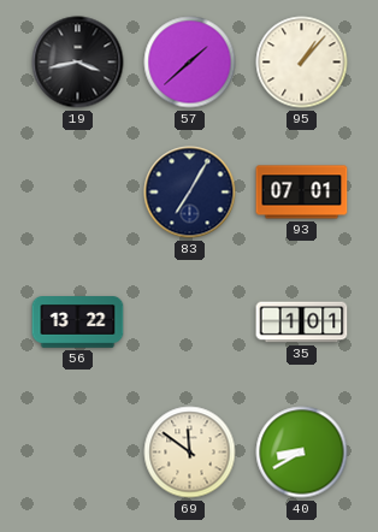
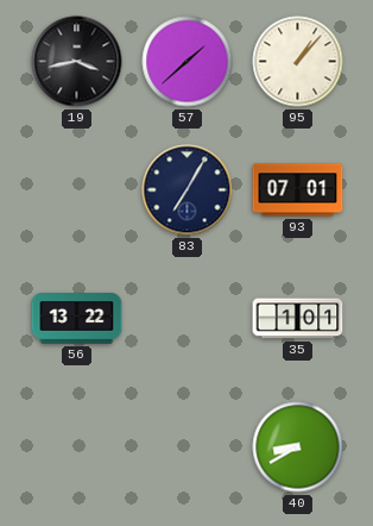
69: 11:51 -> none
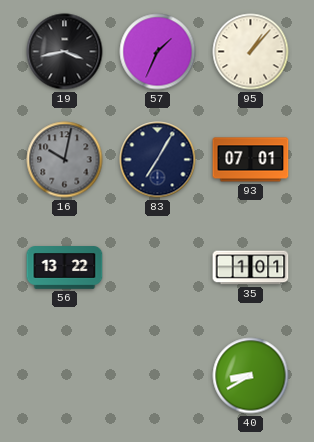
57: 1:38 -> 1:34
16: none -> 10:02
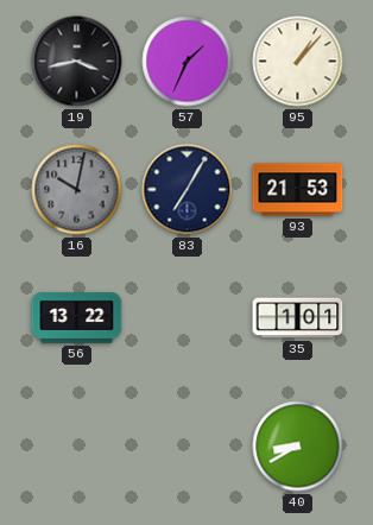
93: 07:01 -> 21:53
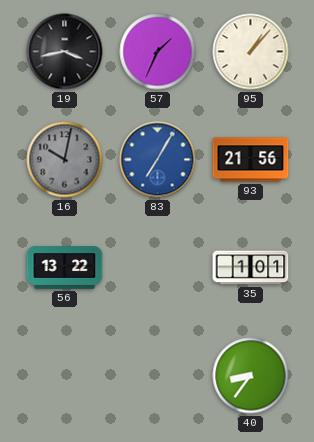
83 dial: navy -> blue
93: 21:53 -> 21:56
40: 8:40 -> 8:36
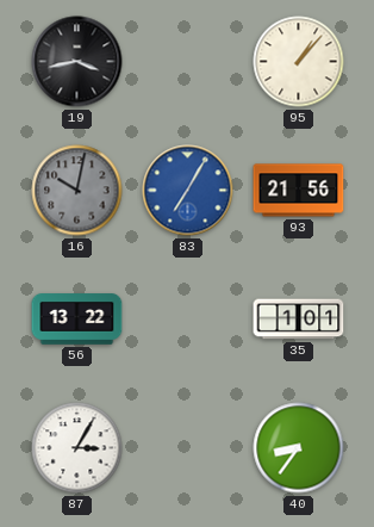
57: 1:34 -> none
87: none -> 3:05
